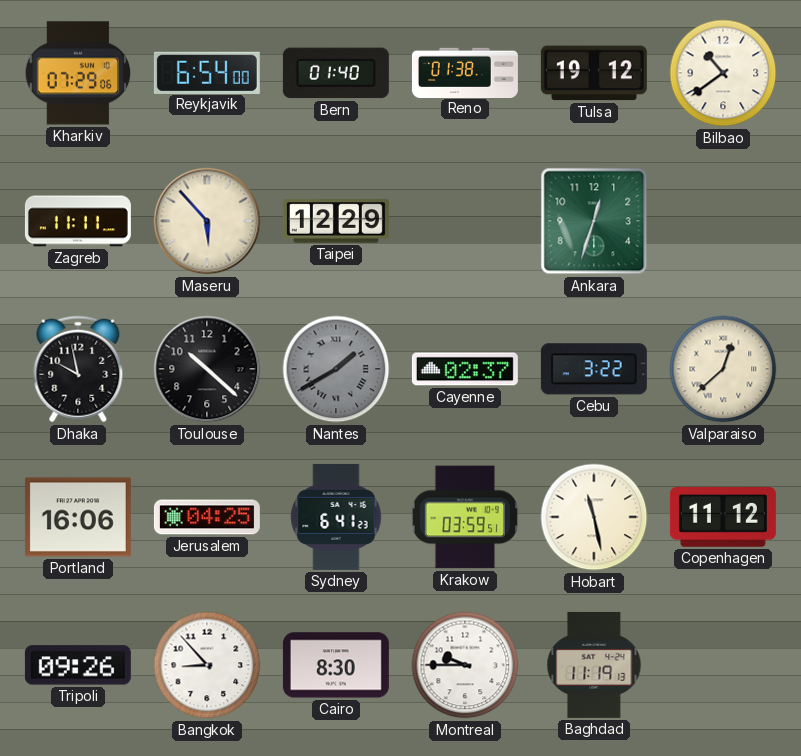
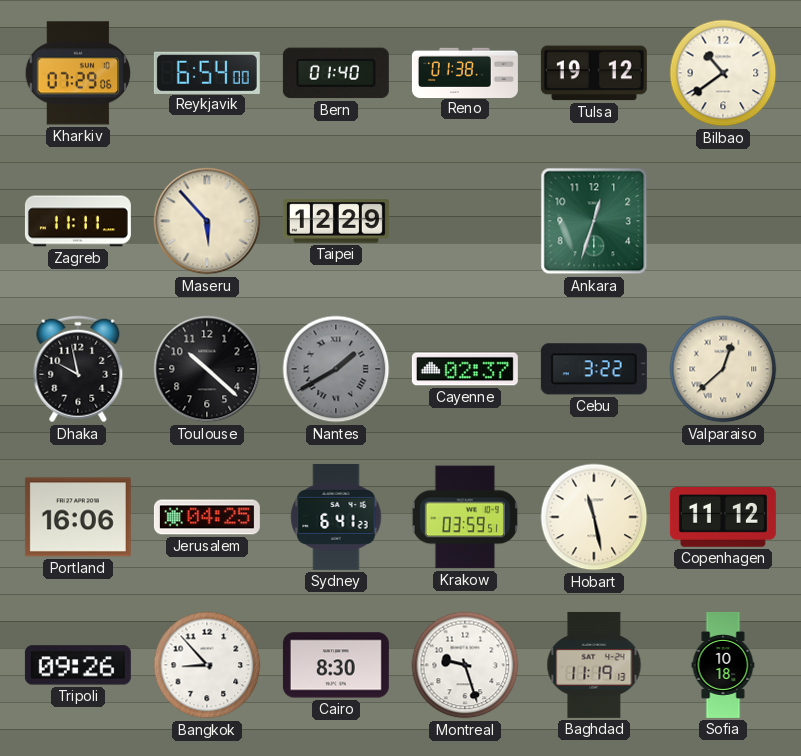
Montreal: 9:45 -> 9:27
Sofia: none -> 10:18
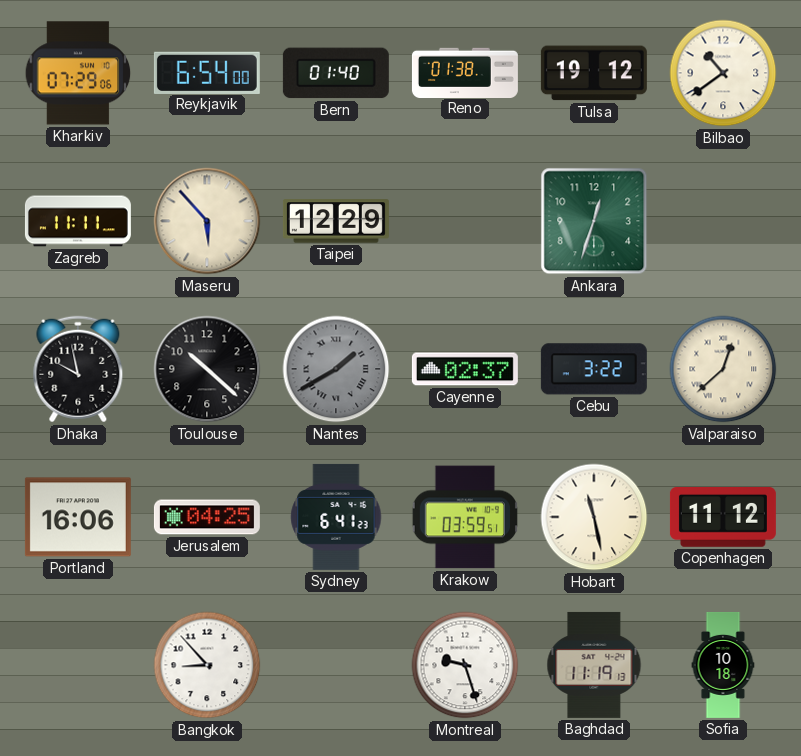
Tripoli: 09:26 -> none
Cairo: 8:30 -> none
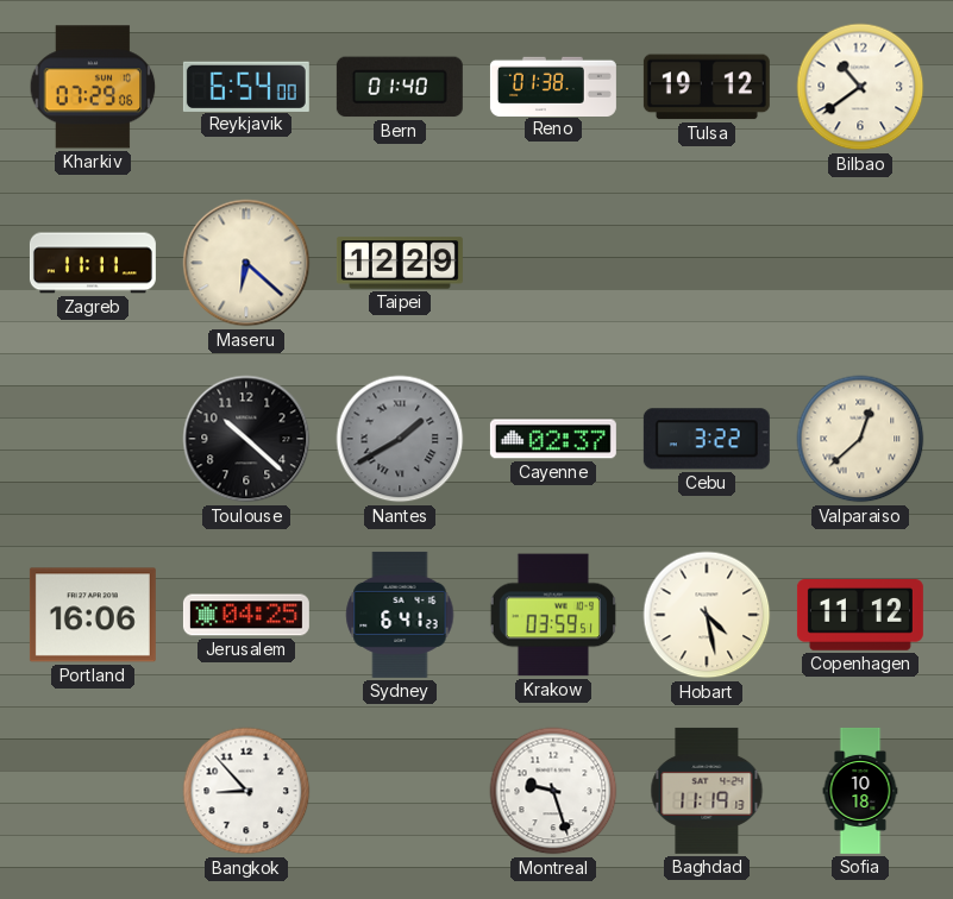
Maseru: 5:53 -> 6:22
Ankara: 12:33 -> none
Dhaka: 9:58 -> none
Hobart: 11:28 -> 4:28
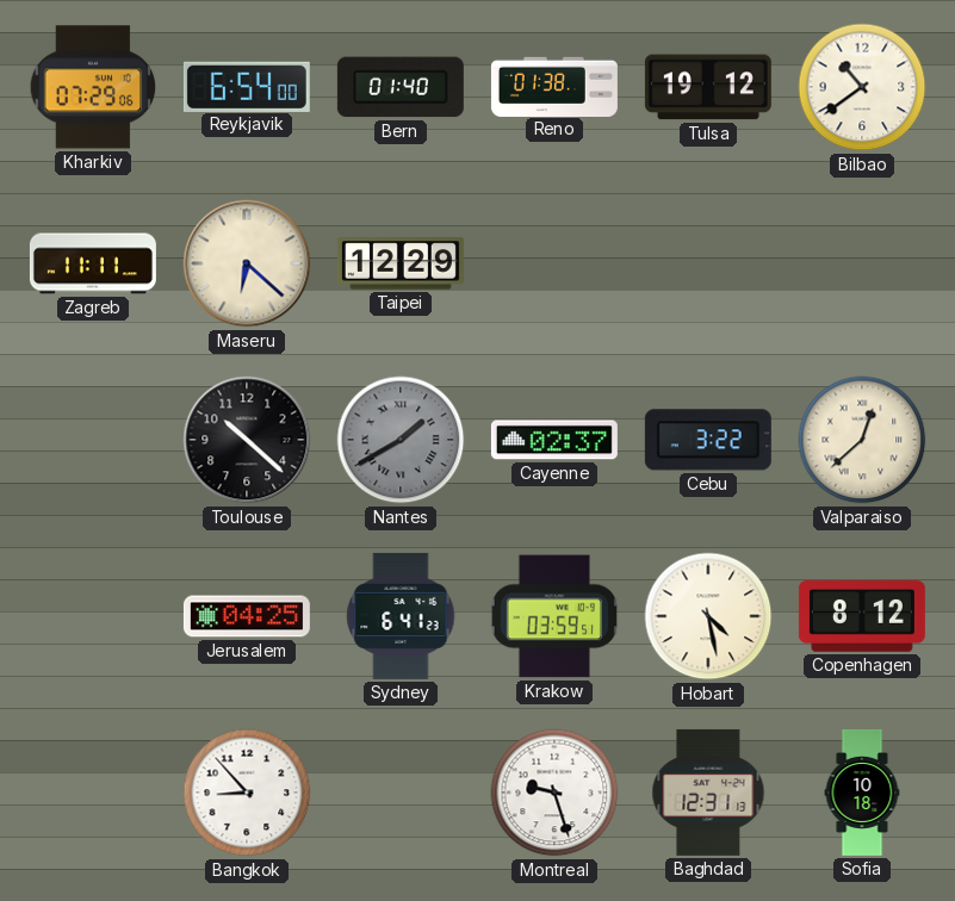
Portland: 16:06 -> none
Copenhagen: 11:12 -> 8:12
Baghdad: 11:19 -> 12:31
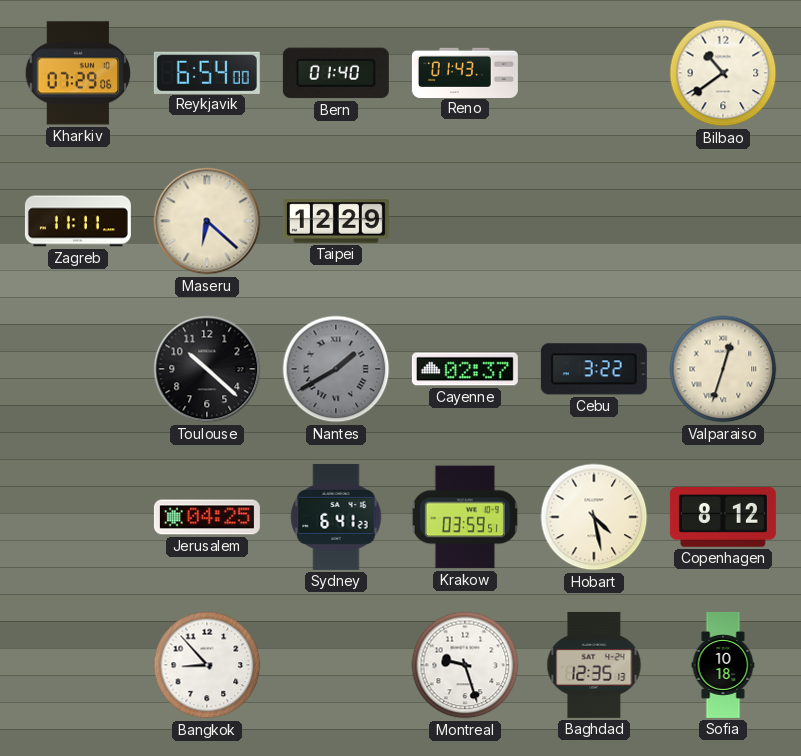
Reno: 01:38 -> 01:43
Tulsa: 19:12 -> none
Valparaiso: 12:38 -> 12:33
Baghdad: 12:31 -> 12:35
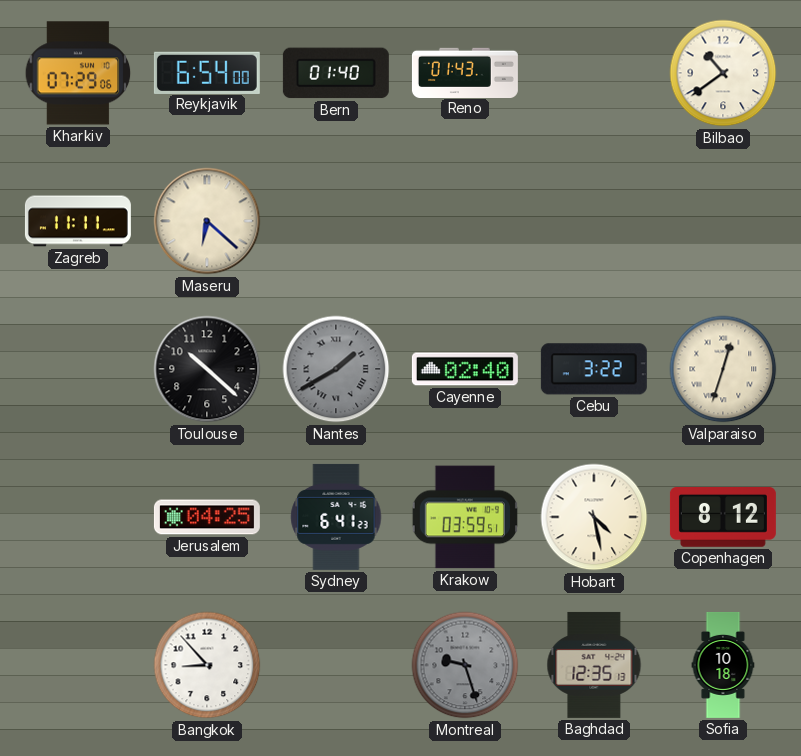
Taipei: 12:29 -> none
Cayenne: 02:37 -> 02:40
Montreal dial: white -> grey
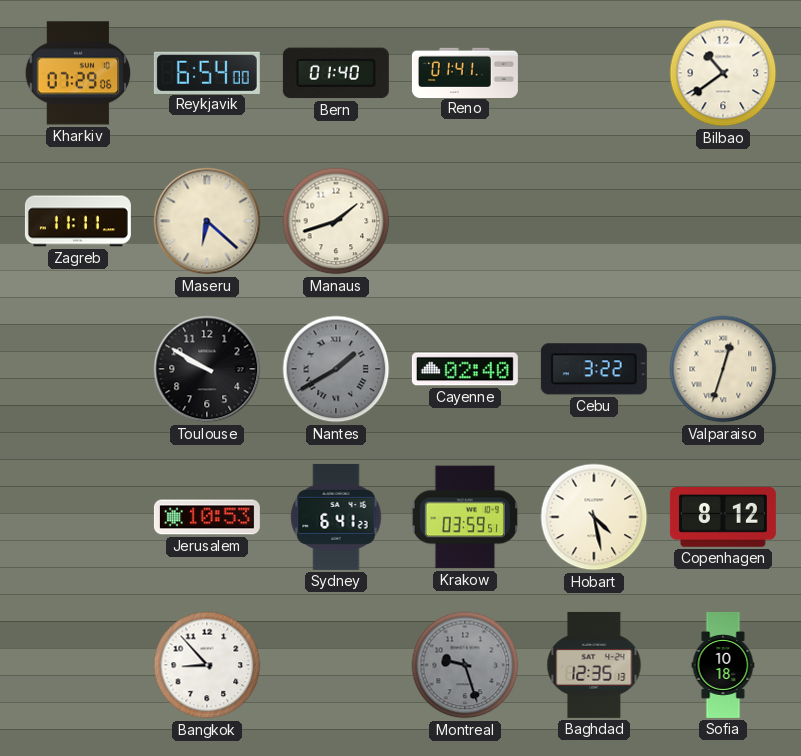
Reno: 01:43 -> 01:41
Manaus: none -> 1:42
Toulouse: 10:22 -> 9:50
Jerusalem: 04:25 -> 10:53
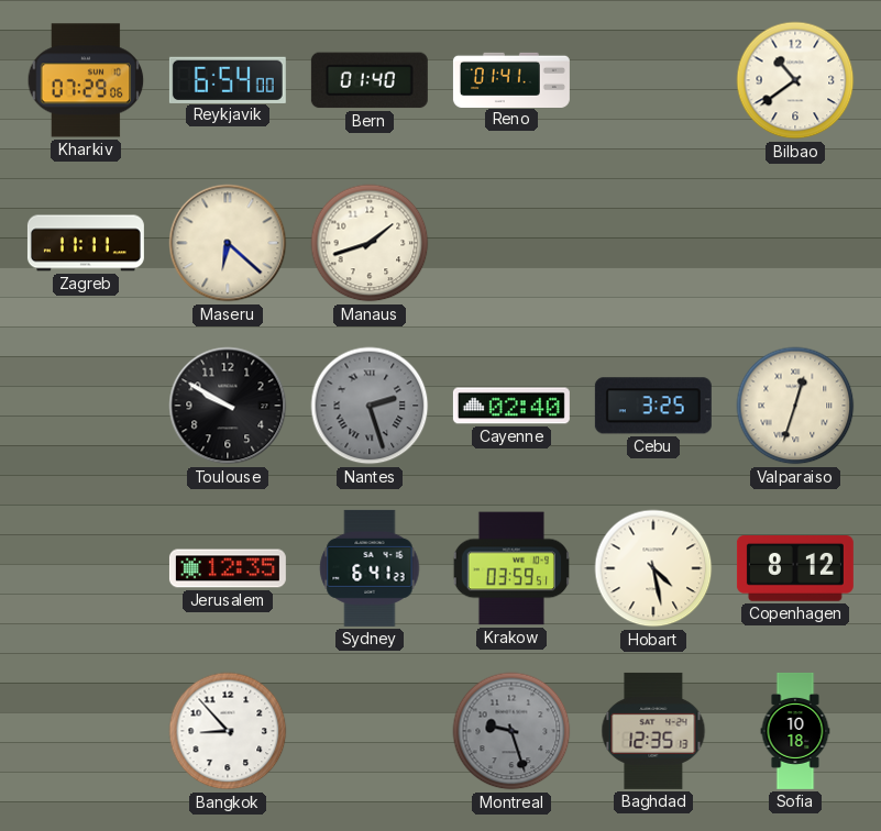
Nantes: 1:40 -> 2:27
Cebu: 3:22 -> 3:25
Jerusalem: 10:53 -> 12:35
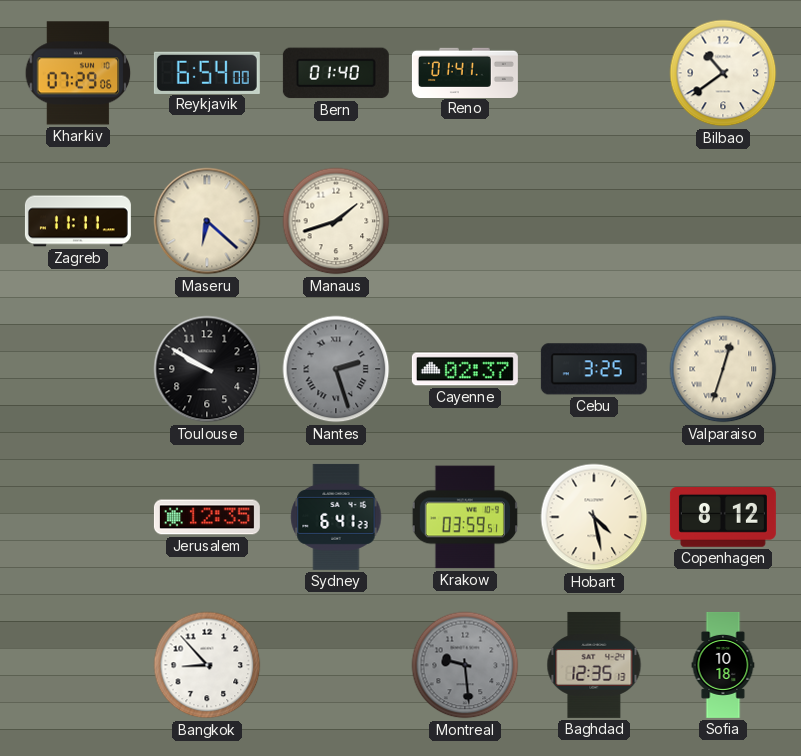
Cayenne: 02:40 -> 02:37
Montreal: 9:27 -> 9:29
